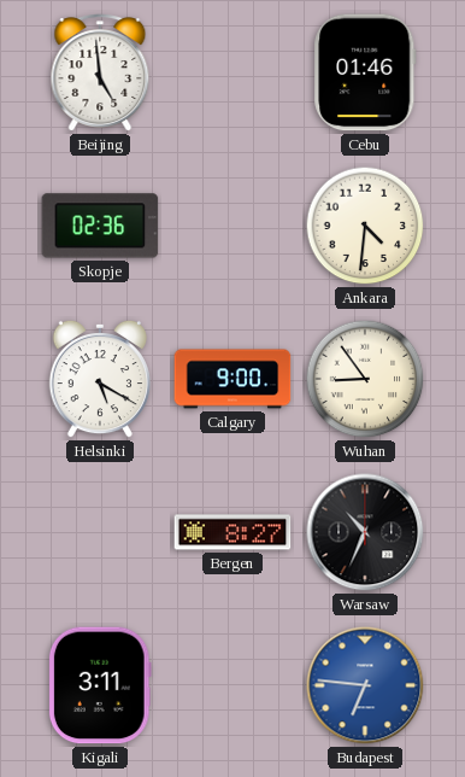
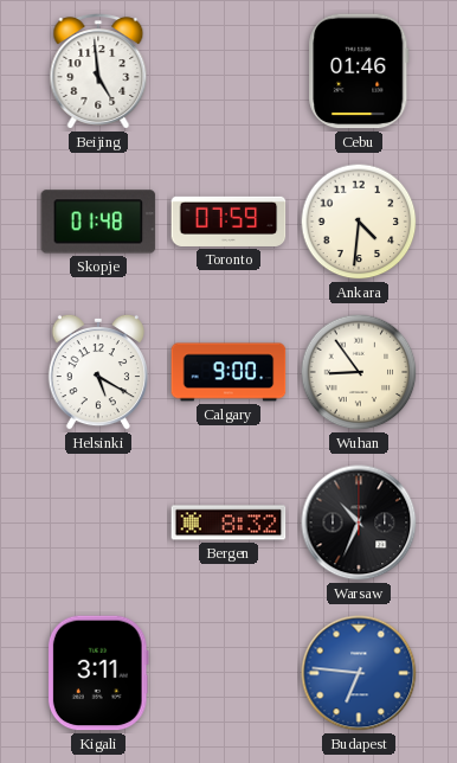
Skopje: 02:36 -> 01:48
Toronto: none -> 07:59
Bergen: 8:27 -> 8:32
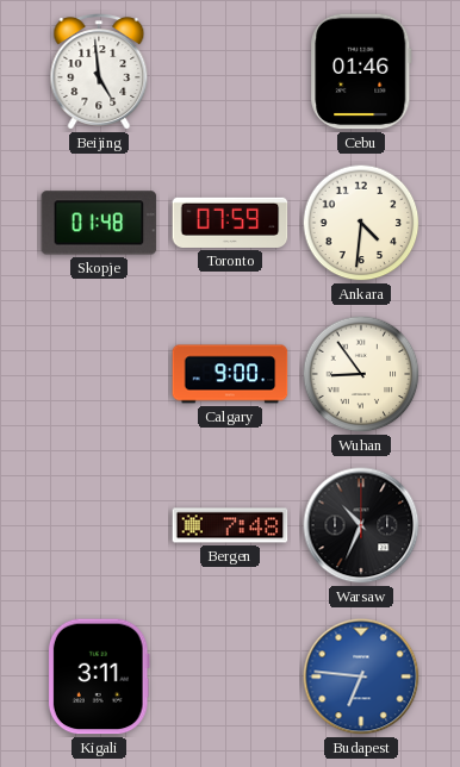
Helsinki: 5:20 -> none
Bergen: 8:32 -> 7:48
